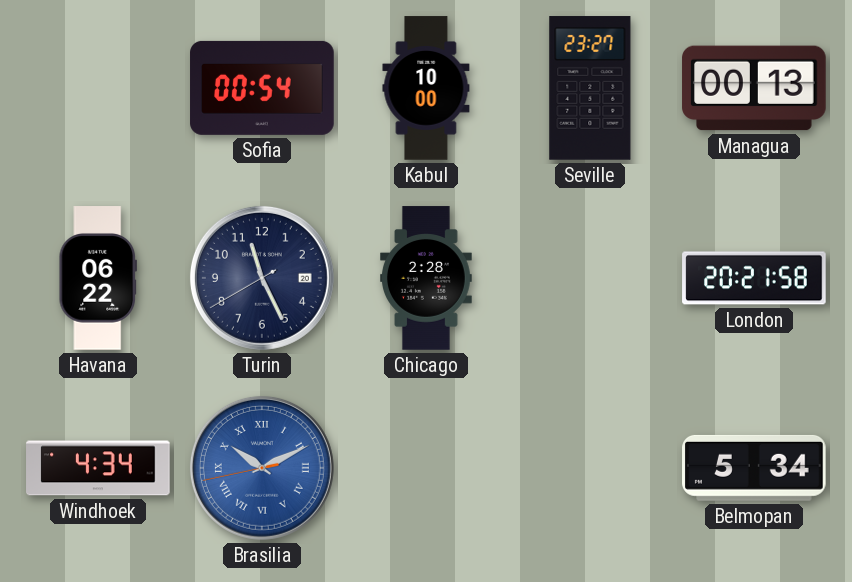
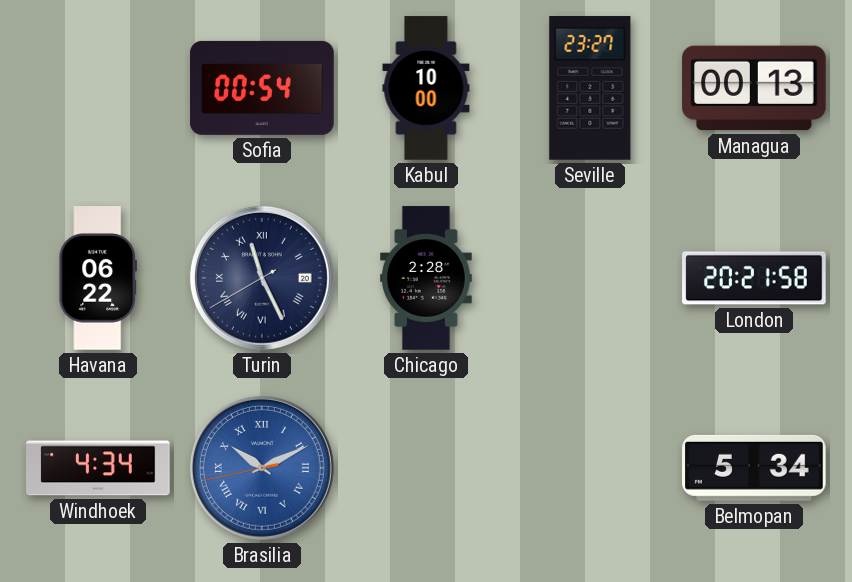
Turin numerals: Arabic -> Roman
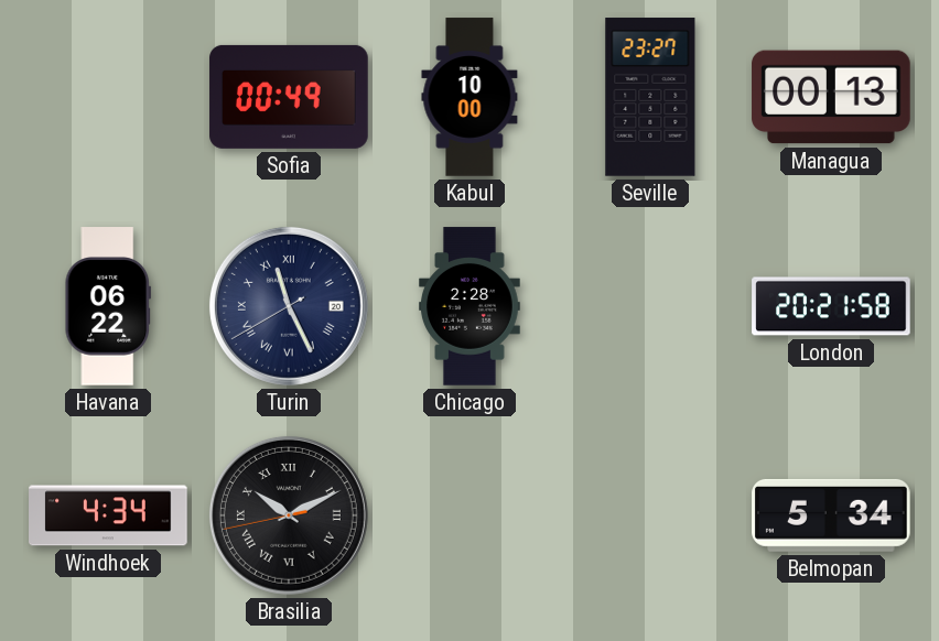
Sofia: 00:54 -> 00:49
Brasilia dial: blue -> black
